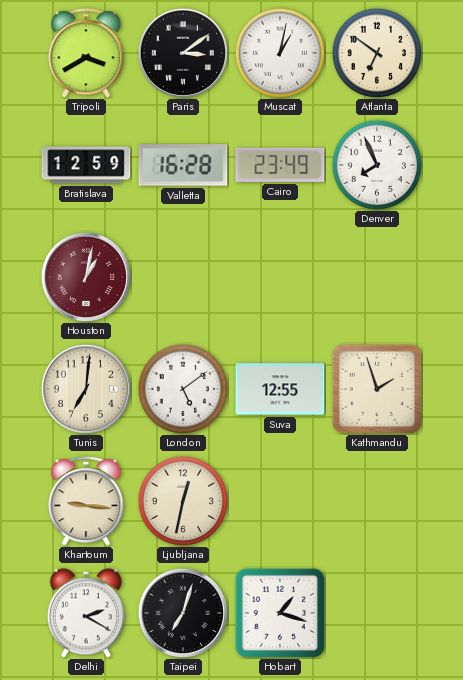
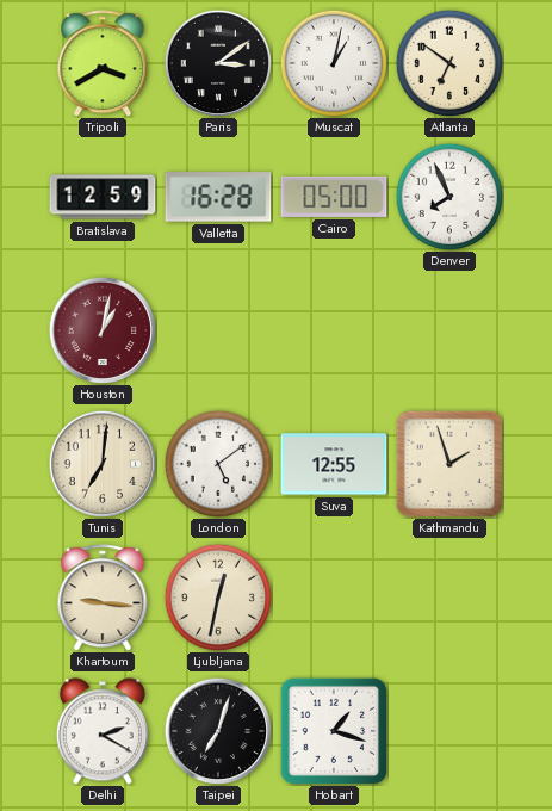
Cairo: 23:49 -> 05:00
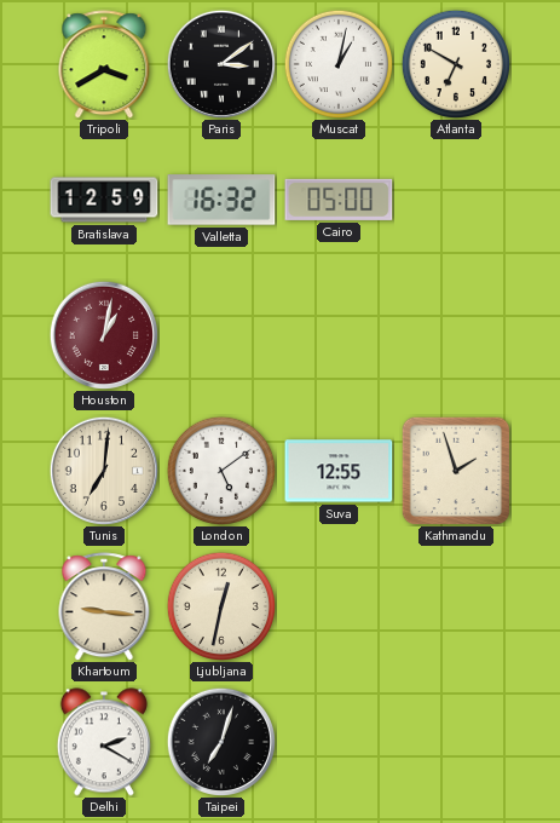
Atlanta: 6:51 -> 6:50
Valletta: 16:28 -> 16:32
Denver: 7:56 -> none
Hobart: 1:18 -> none
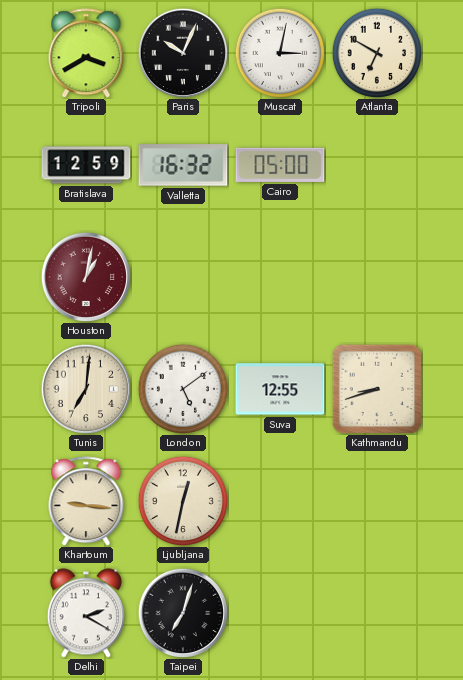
Paris: 3:09 -> 10:04
Muscat: 1:02 -> 3:02
Kathmandu: 1:57 -> 8:42
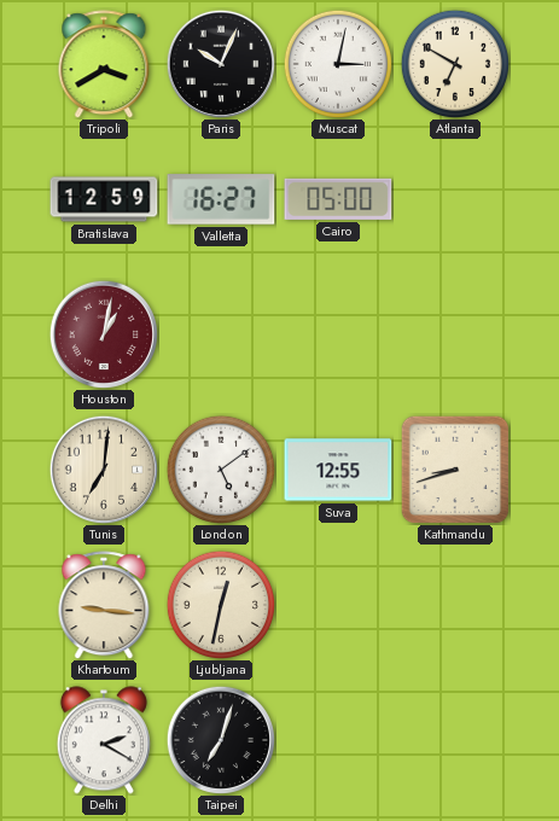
Valletta: 16:32 -> 16:27
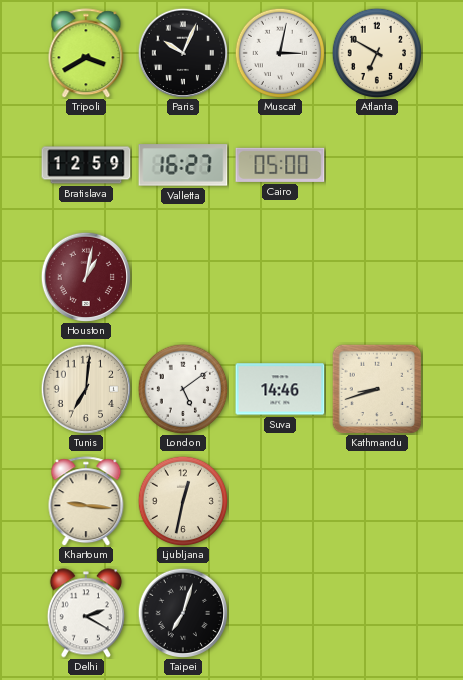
Suva: 12:55 -> 14:46
